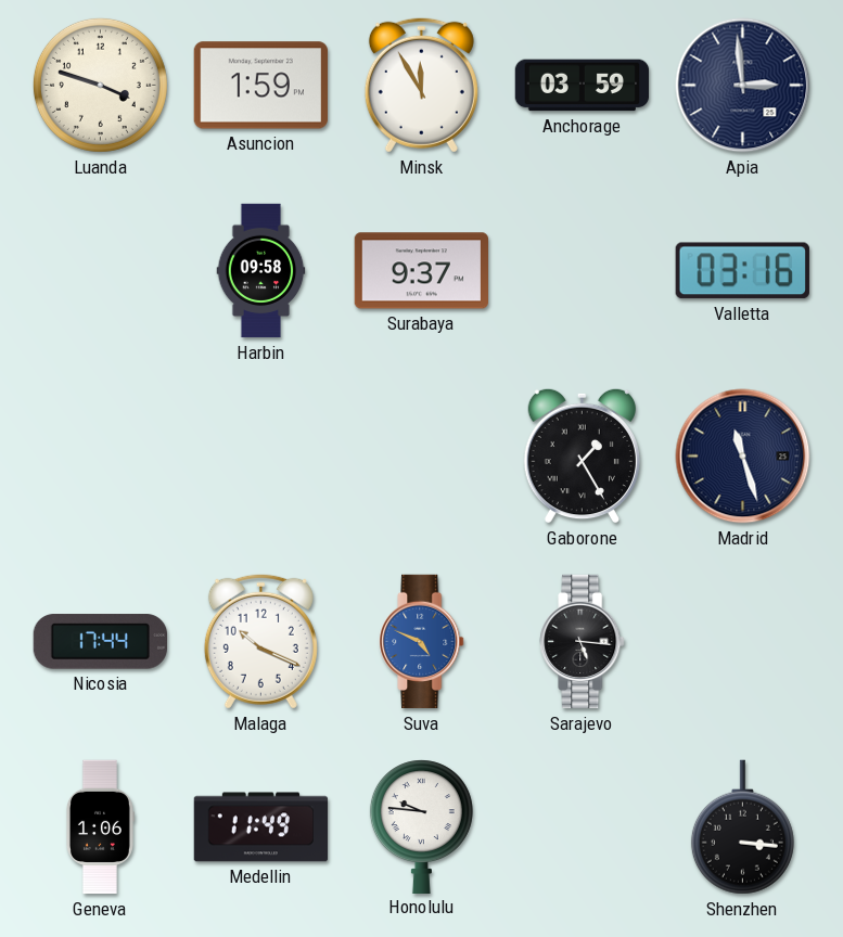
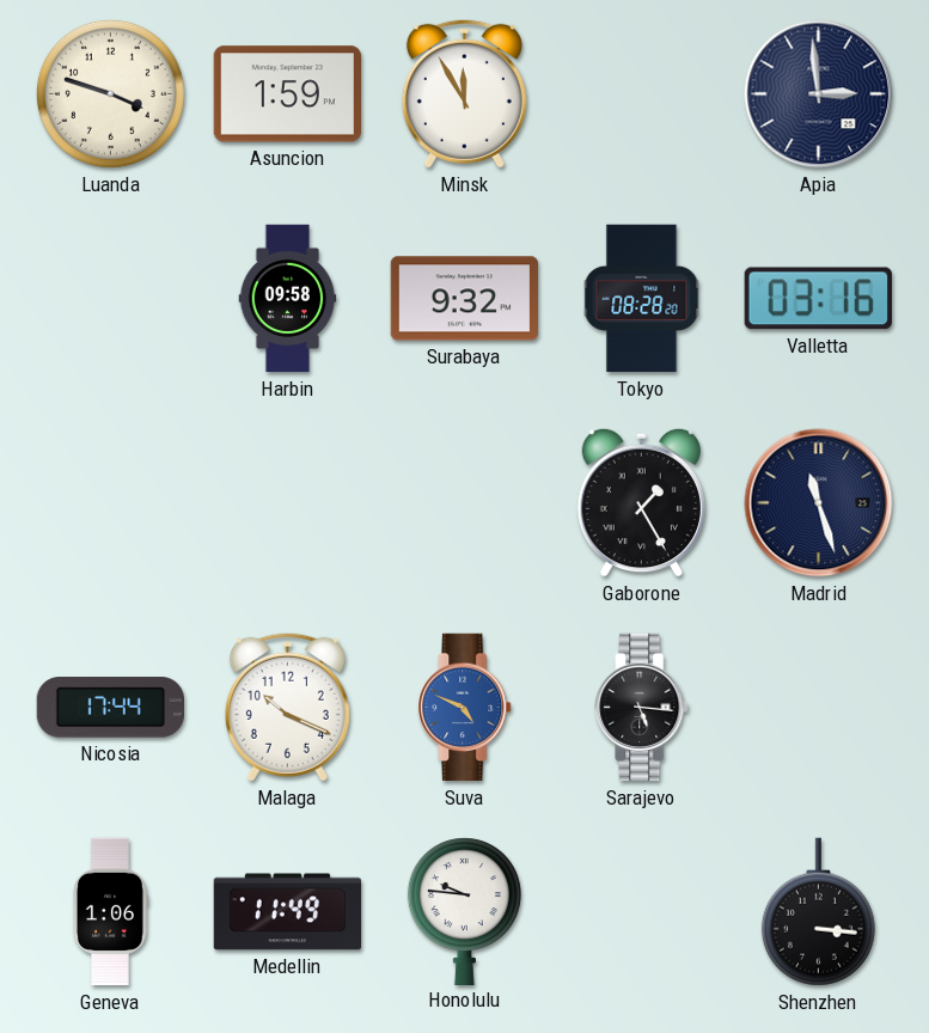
Anchorage: 03:59 -> none
Surabaya: 9:37 -> 9:32
Tokyo: none -> 08:28
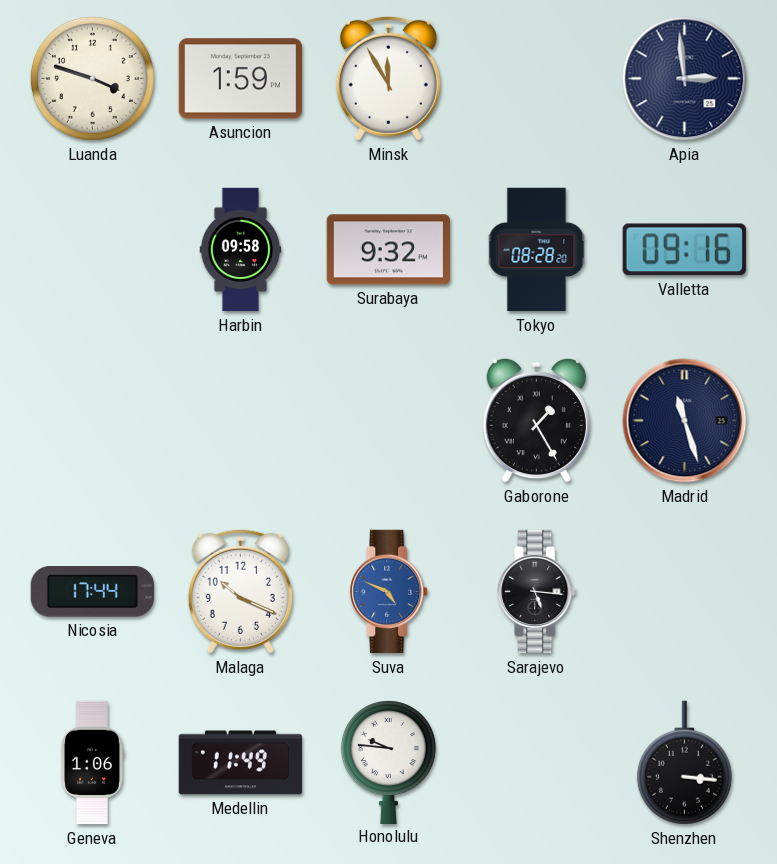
Valletta: 03:16 -> 09:16
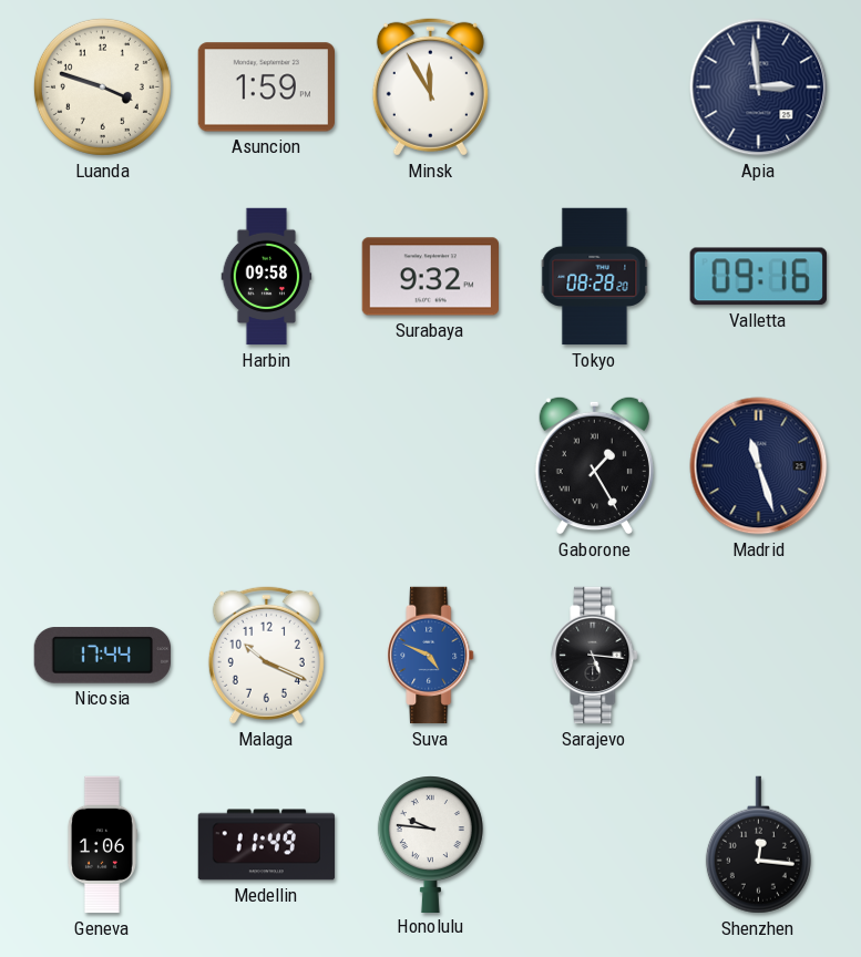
Shenzhen: 3:16 -> 12:16
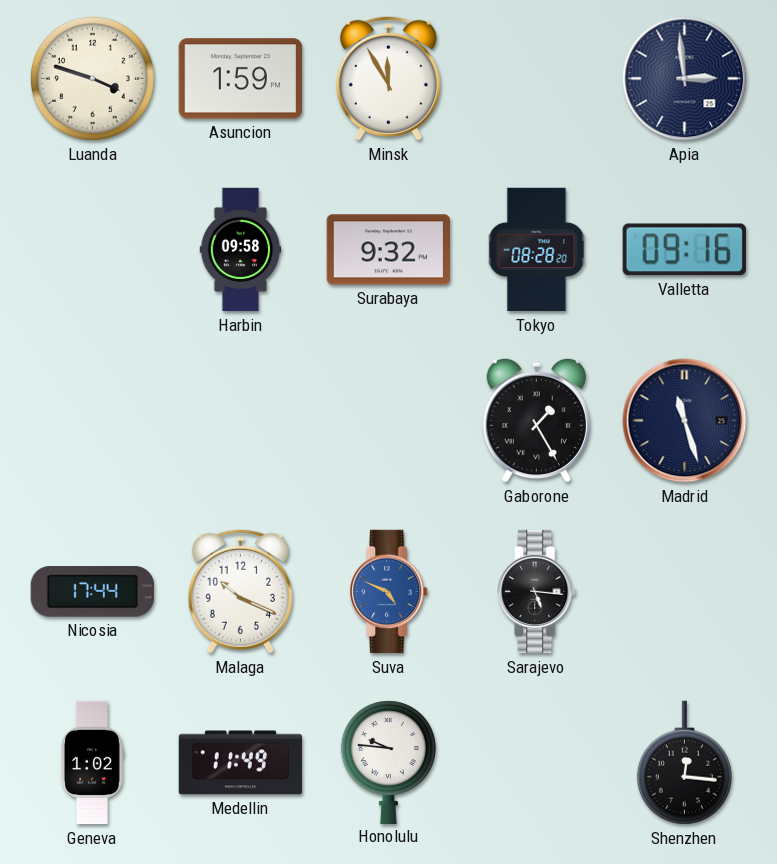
Geneva: 1:06 -> 1:02
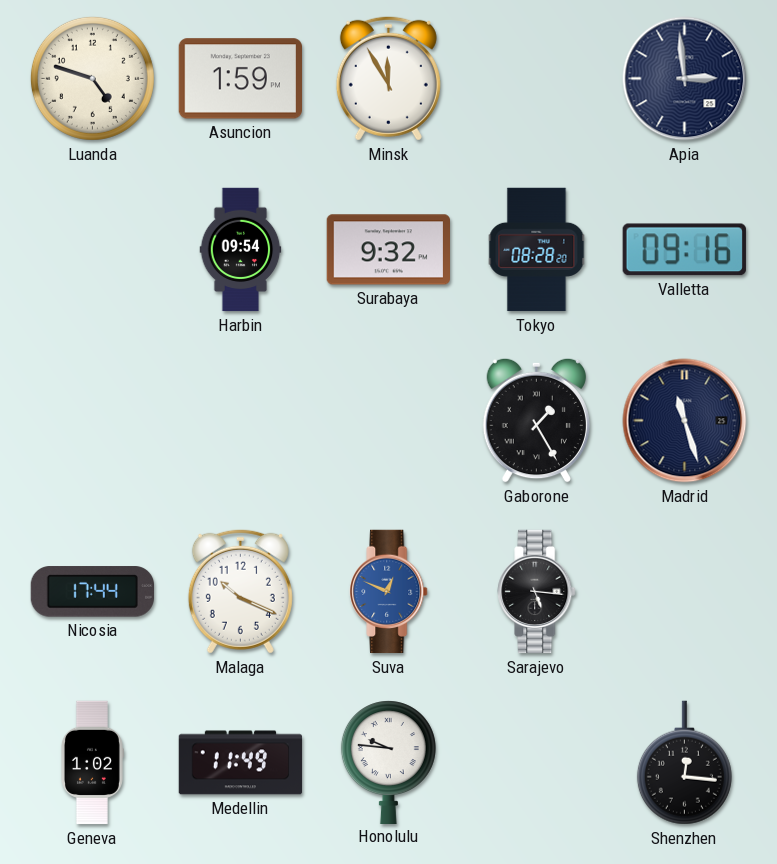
Luanda: 3:48 -> 4:48
Harbin: 09:58 -> 09:54
Suva: 4:49 -> 12:49
